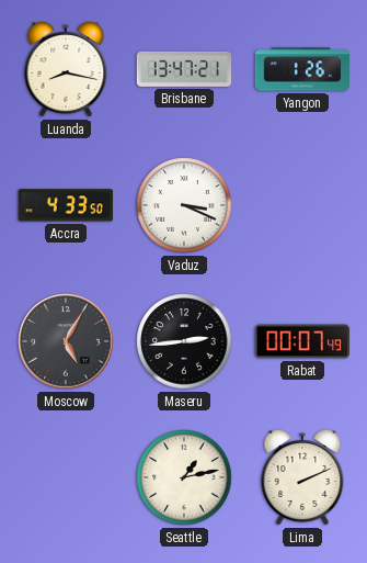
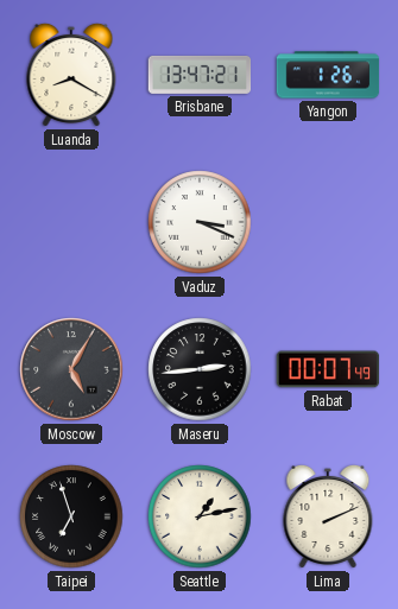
Luanda: 8:17 -> 8:20
Accra: 4:33 -> none
Taipei: none -> 6:57
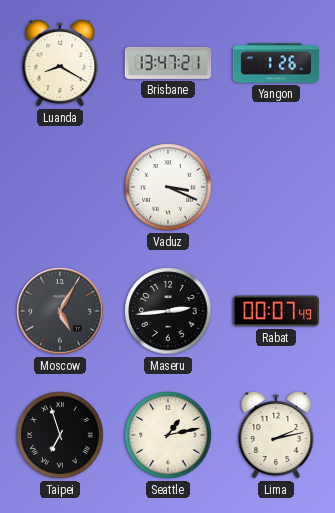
Lima: 2:11 -> 2:13
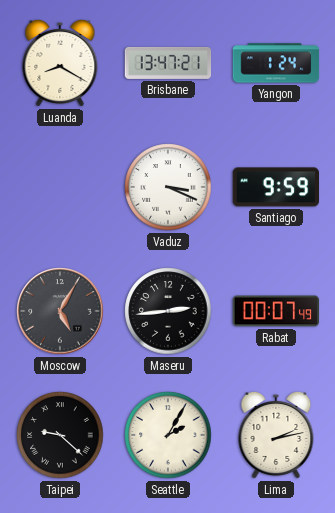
Yangon: 1:26 -> 1:24
Santiago: none -> 9:59
Taipei: 6:57 -> 9:22
Seattle: 1:13 -> 2:05
